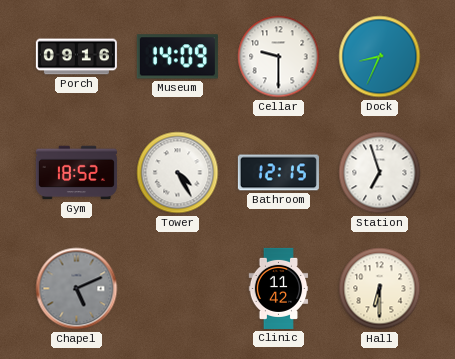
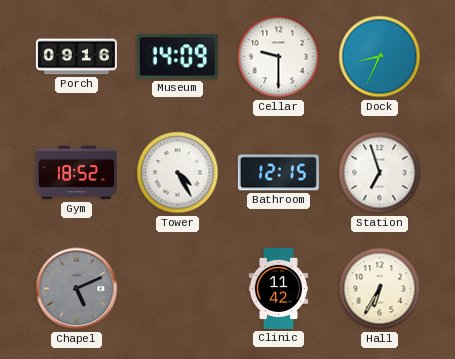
Hall: 6:30 -> 6:35
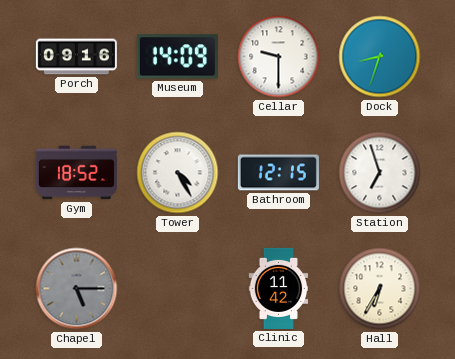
Dock: 8:34 -> 8:33
Chapel: 5:11 -> 5:15
